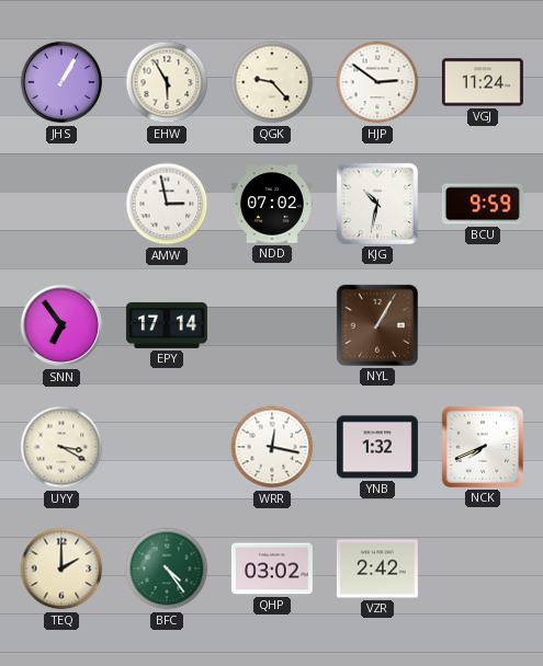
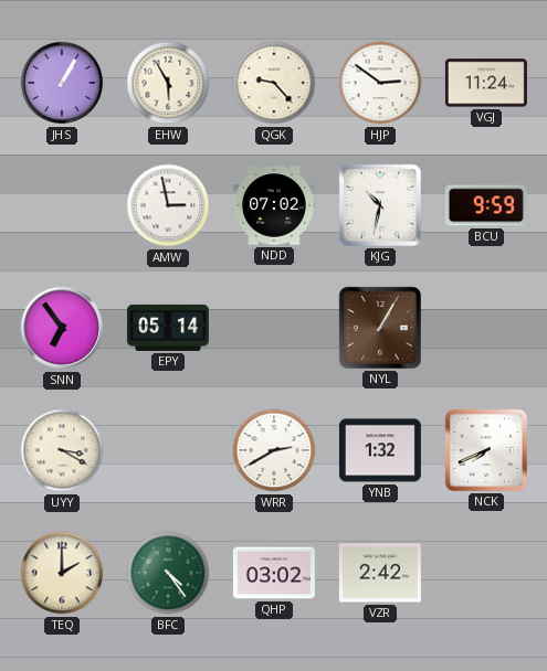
EPY: 17:14 -> 05:14
WRR: 12:17 -> 2:40
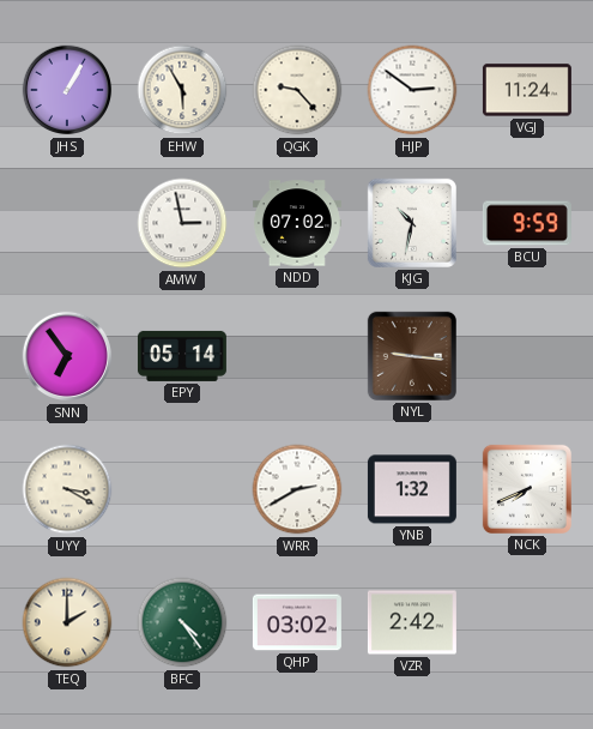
NYL: 1:05 -> 9:16
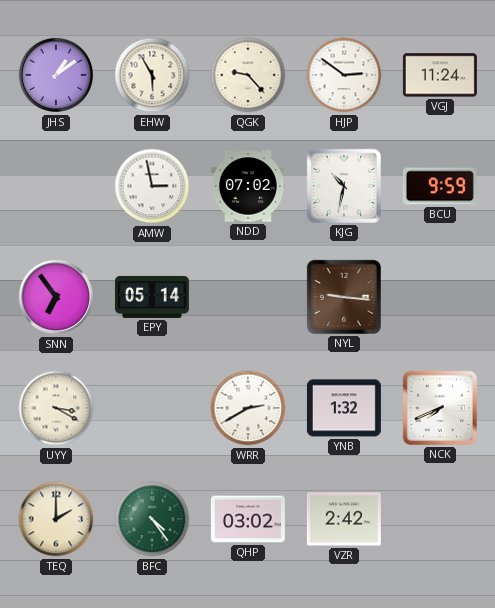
JHS: 1:05 -> 1:09
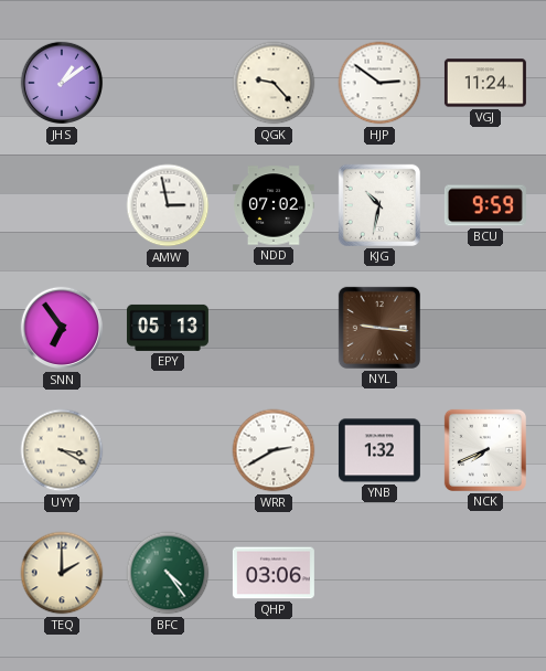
EHW: 5:55 -> none
EPY: 05:14 -> 05:13
QHP: 03:02 -> 03:06
VZR: 2:42 -> none
